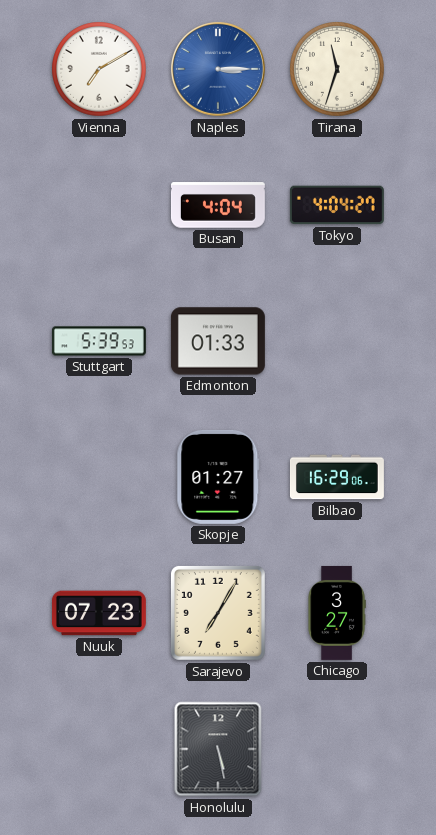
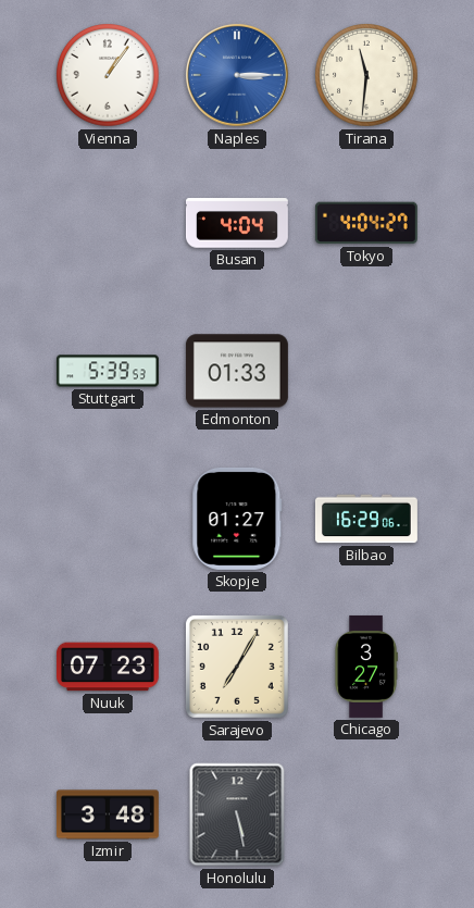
Vienna: 7:10 -> 1:06
Tirana: 11:33 -> 11:31
Izmir: none -> 3:48
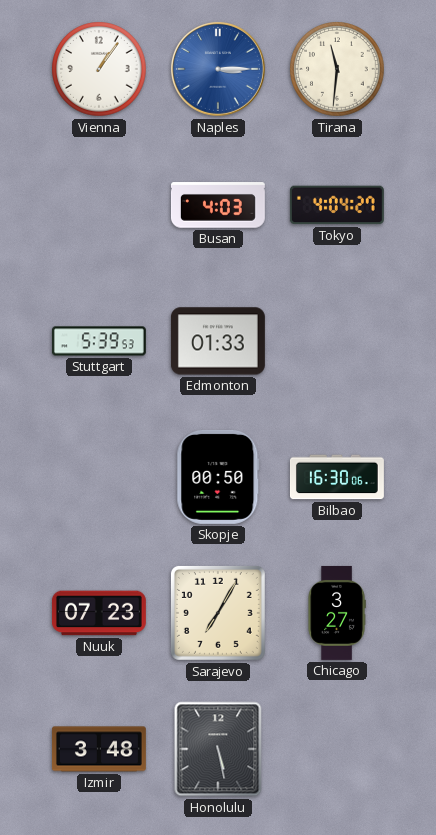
Busan: 4:04 -> 4:03
Skopje: 01:27 -> 00:50
Bilbao: 16:29 -> 16:30
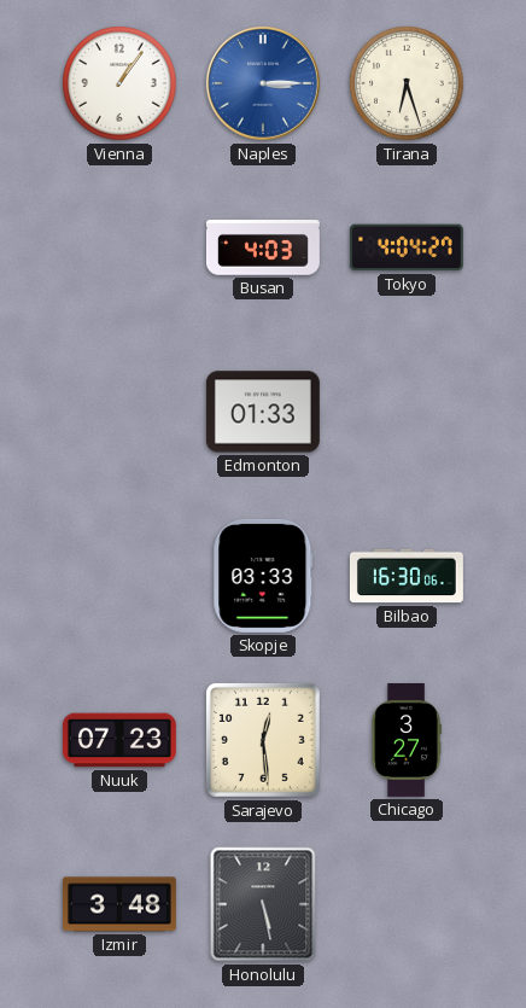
Tirana: 11:31 -> 6:27
Stuttgart: 5:39 -> none
Skopje: 00:50 -> 03:33
Sarajevo: 7:05 -> 12:29
